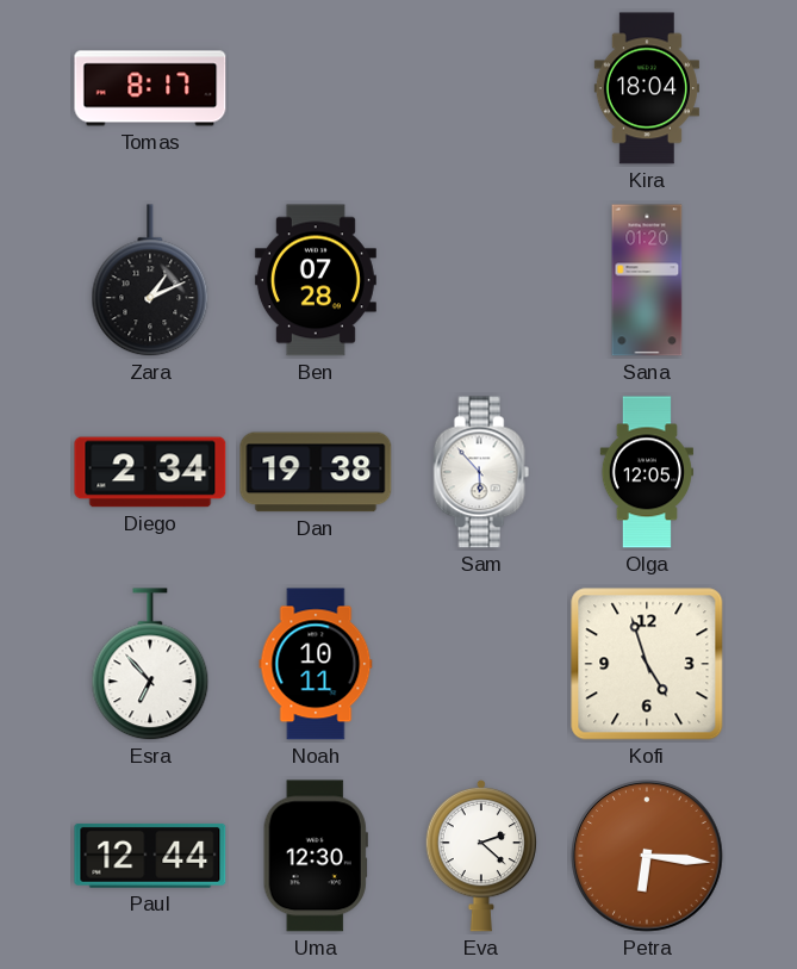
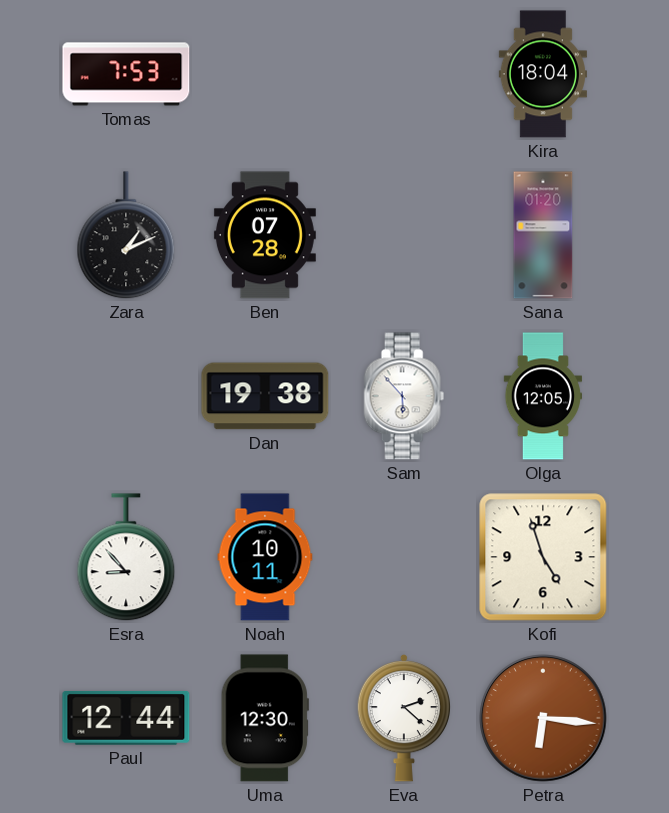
Tomas: 8:17 -> 7:53
Diego: 2:34 -> none
Esra: 6:53 -> 8:53
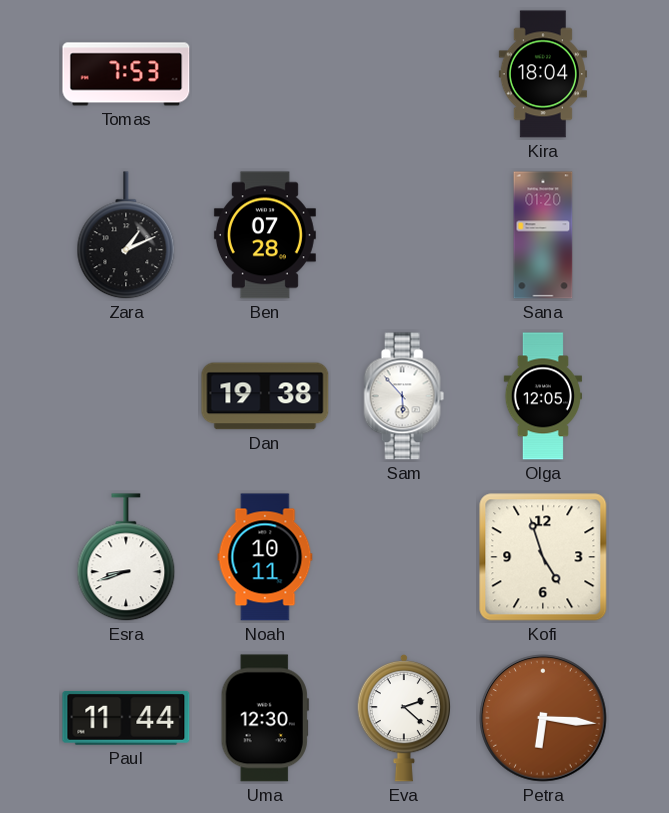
Esra: 8:53 -> 8:42
Paul: 12:44 -> 11:44
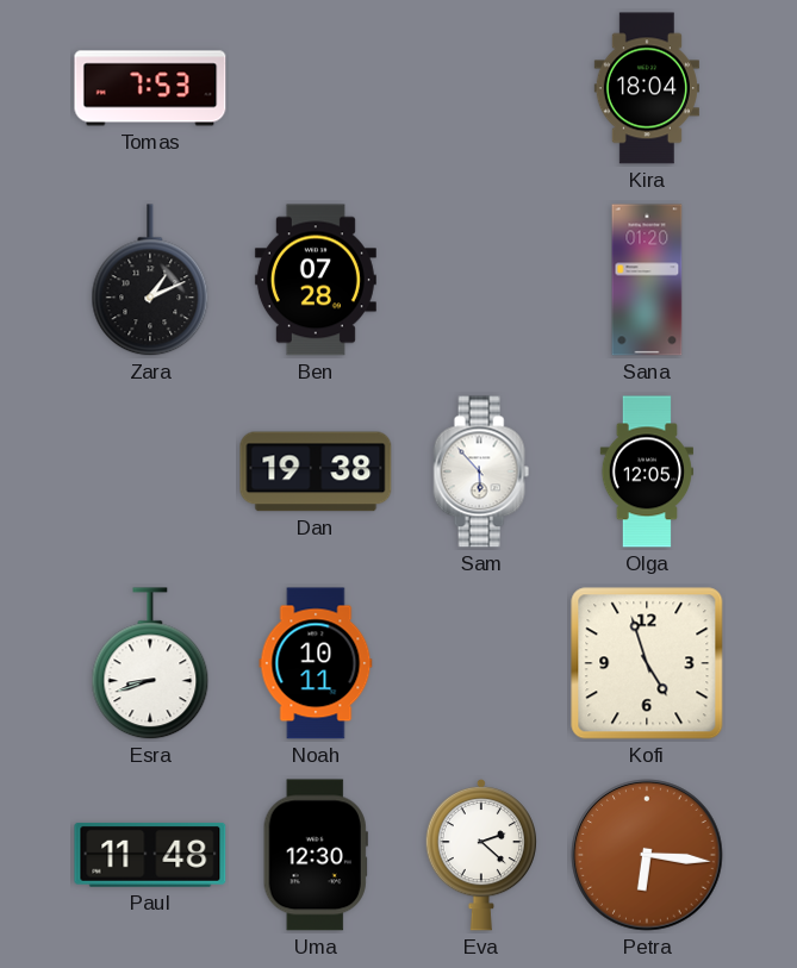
Paul: 11:44 -> 11:48
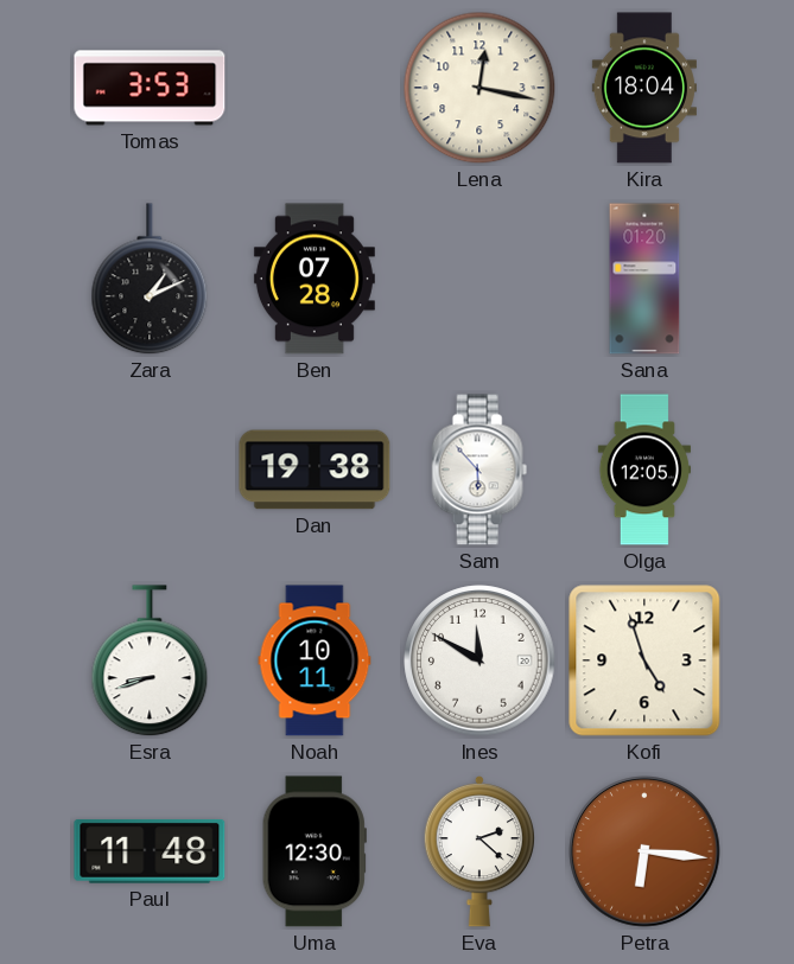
Tomas: 7:53 -> 3:53
Lena: none -> 12:17
Ines: none -> 11:50
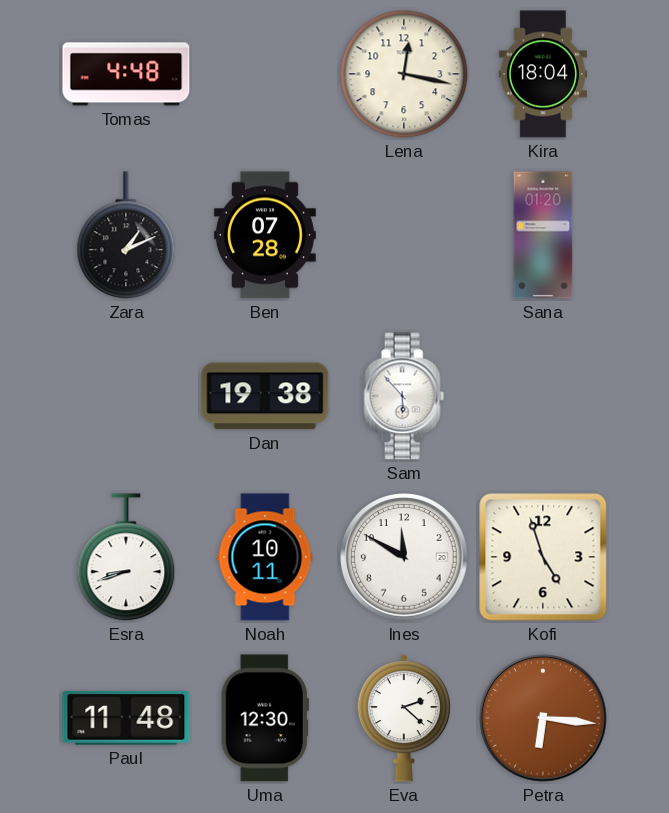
Tomas: 3:53 -> 4:48
Olga: 12:05 -> none
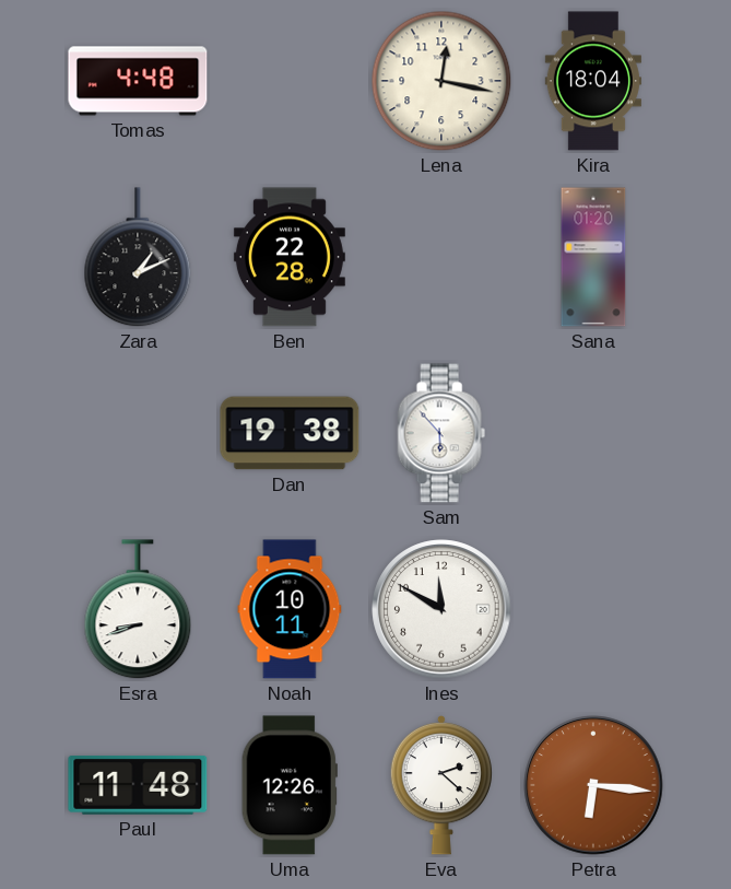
Ben: 07:28 -> 22:28
Kofi: 4:57 -> none
Uma: 12:30 -> 12:26
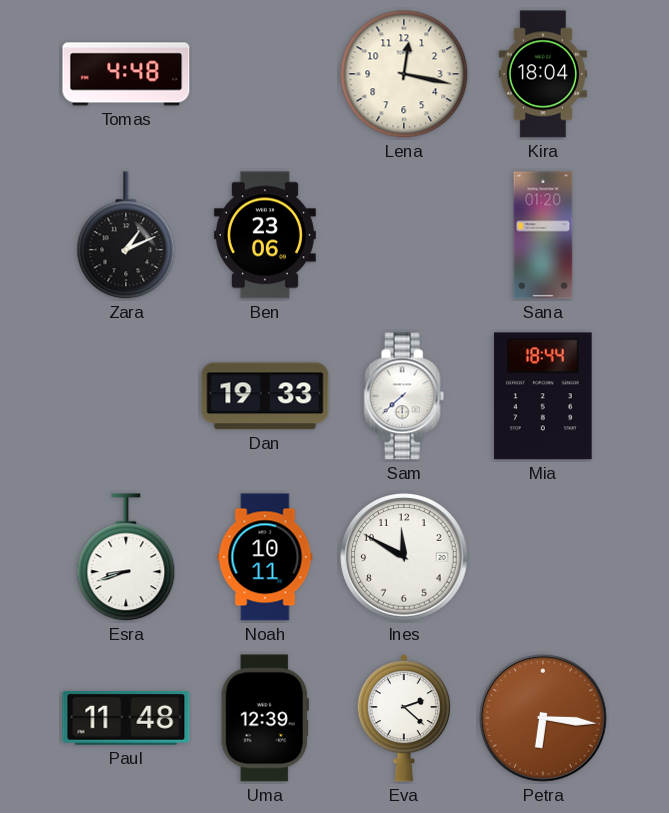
Ben: 22:28 -> 23:06
Dan: 19:38 -> 19:33
Sam: 5:53 -> 7:38
Mia: none -> 18:44
Uma: 12:26 -> 12:39
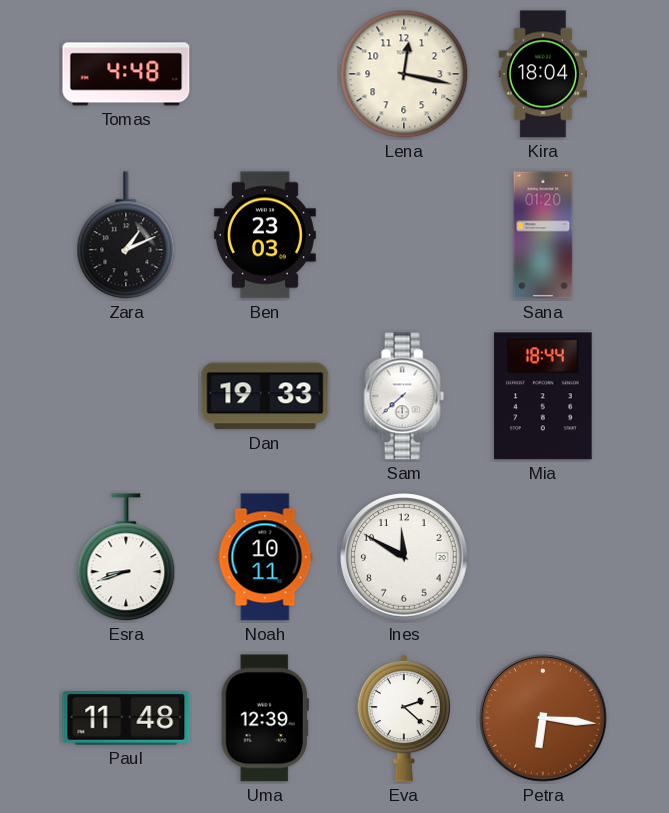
Ben: 23:06 -> 23:03
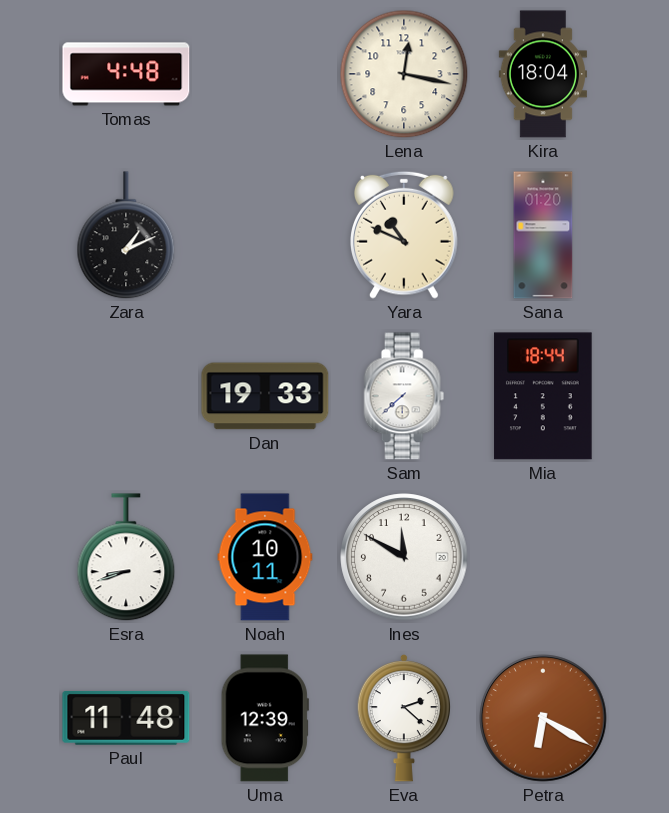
Ben: 23:03 -> none
Yara: none -> 10:49
Petra: 6:16 -> 6:20
